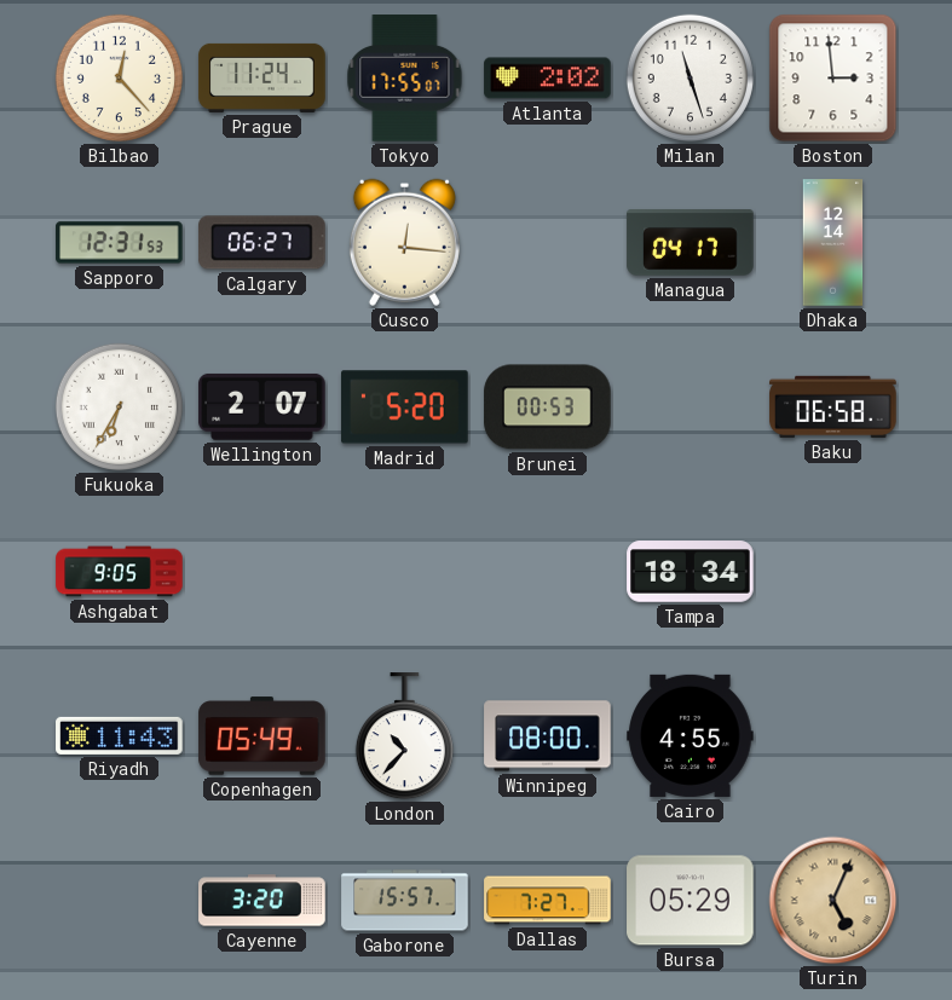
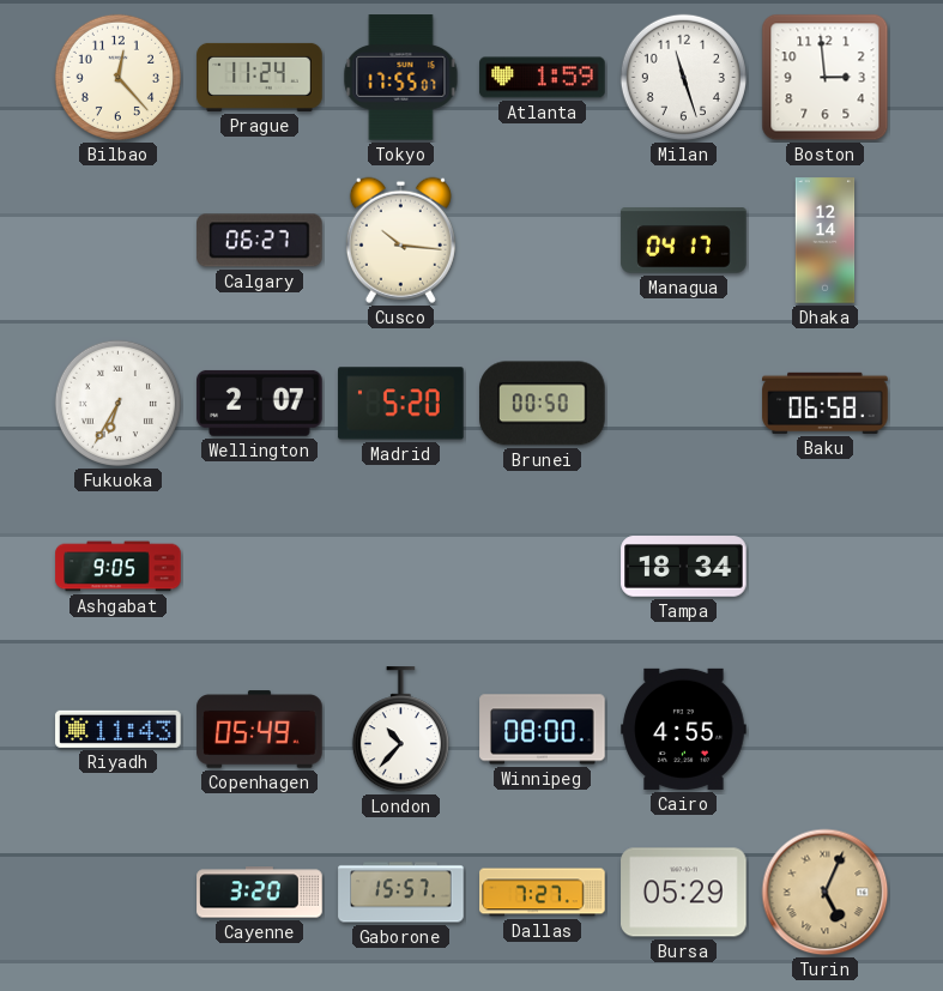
Atlanta: 2:02 -> 1:59
Sapporo: 12:31 -> none
Cusco: 12:16 -> 10:16
Brunei: 00:53 -> 00:50
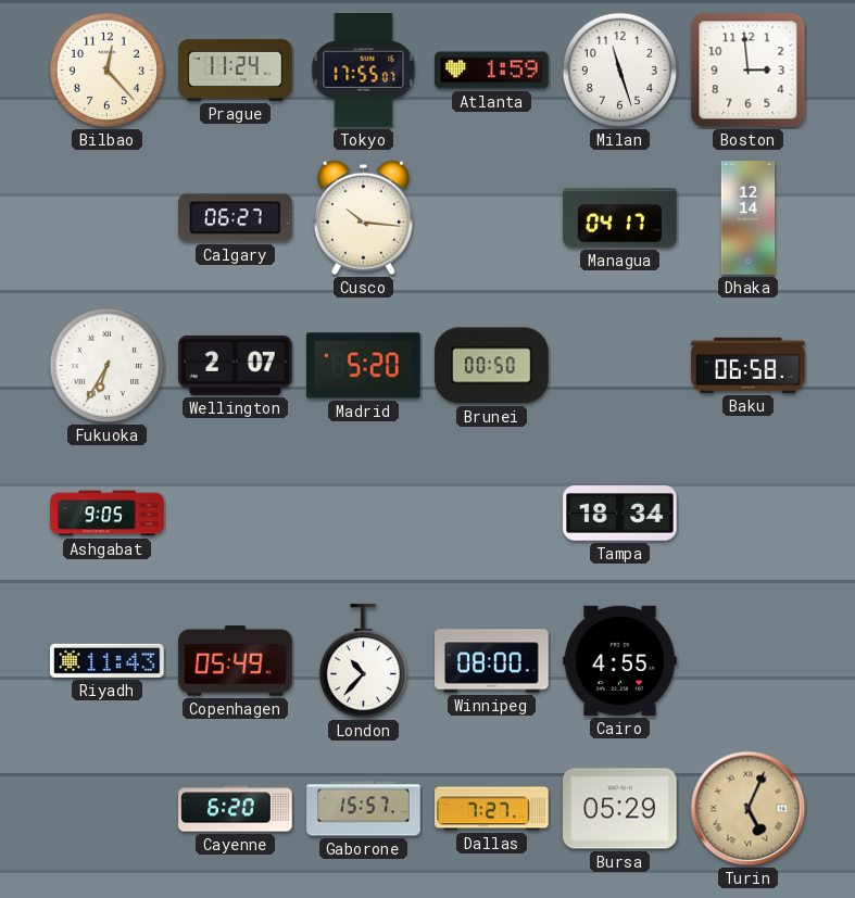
Cayenne: 3:20 -> 6:20
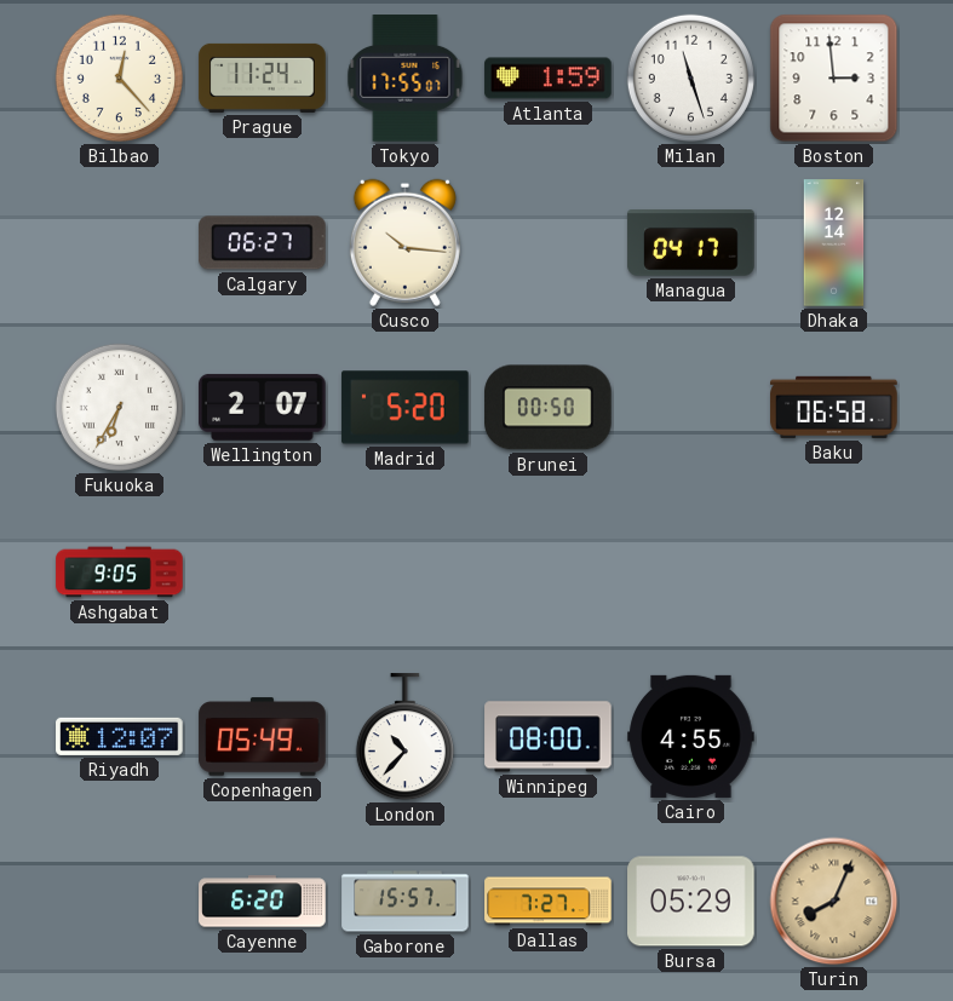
Tampa: 18:34 -> none
Riyadh: 11:43 -> 12:07
Turin: 5:04 -> 8:04
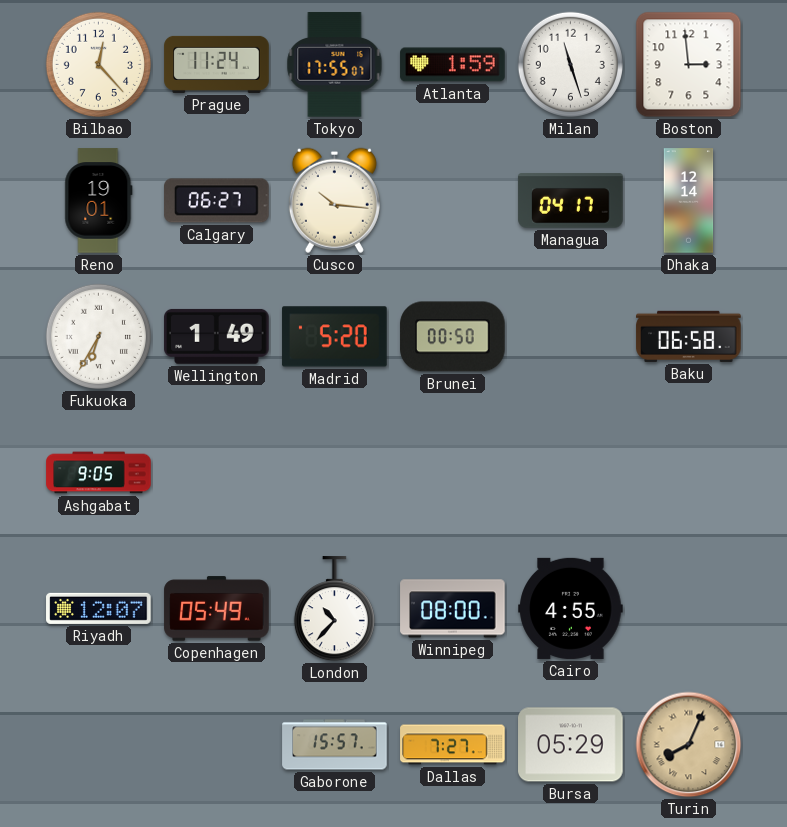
Reno: none -> 19:01
Wellington: 2:07 -> 1:49
Cayenne: 6:20 -> none
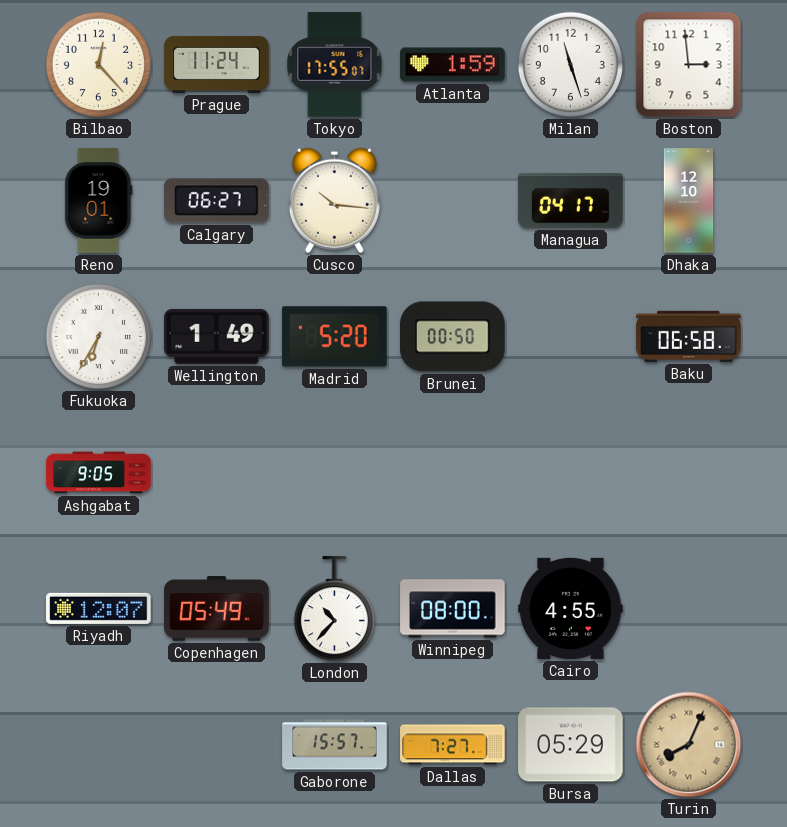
Dhaka: 12:14 -> 12:10
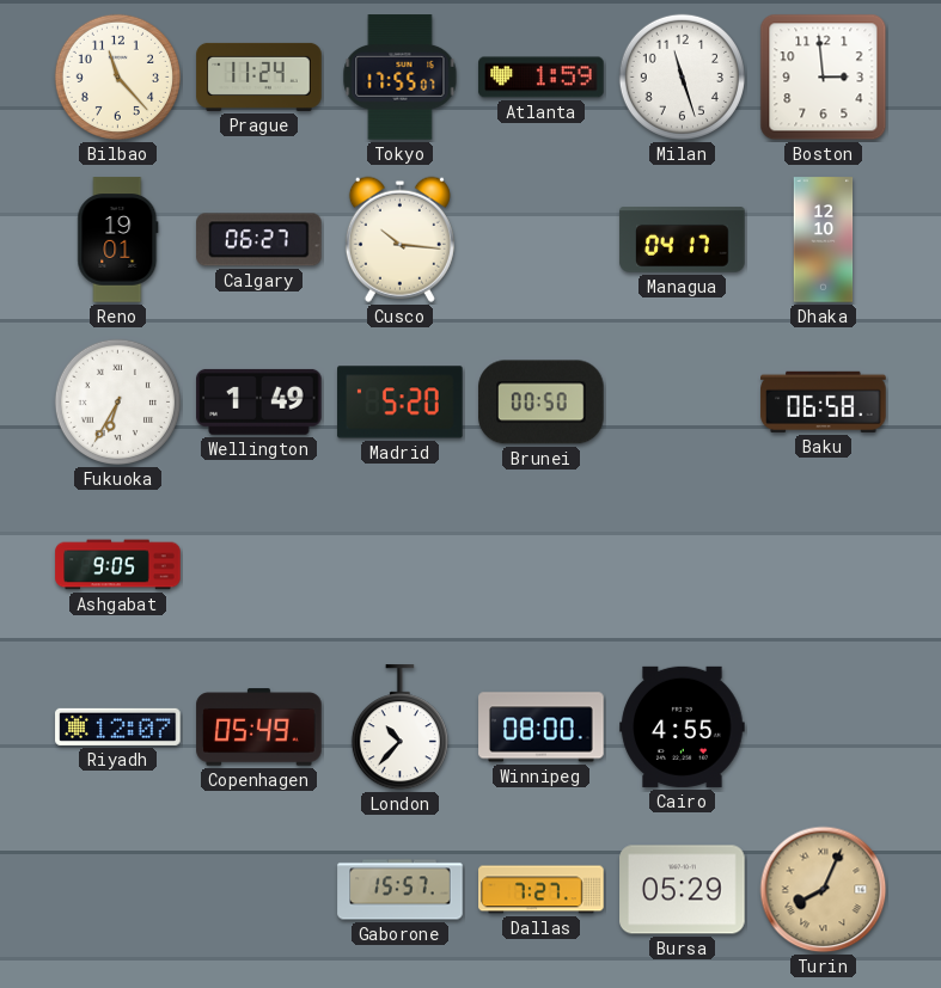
Bilbao: 12:23 -> 11:23
